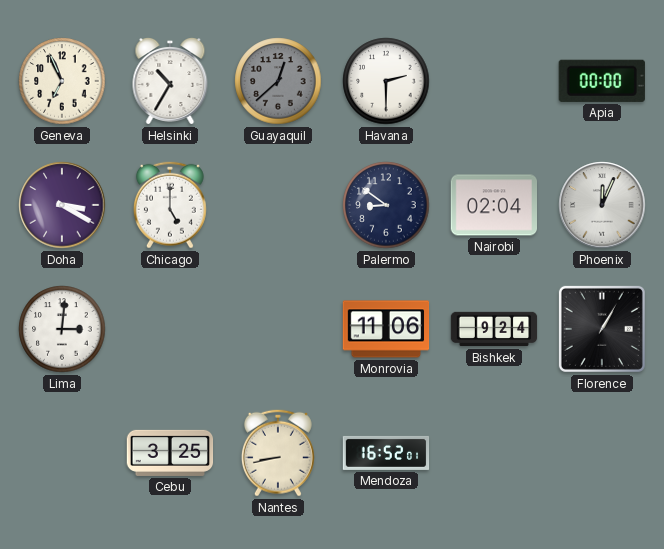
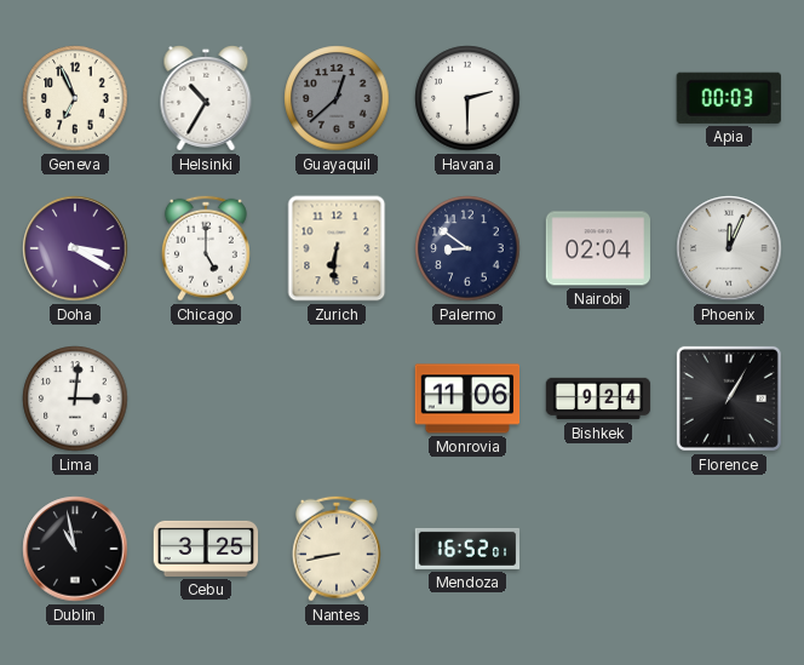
Apia: 00:00 -> 00:03
Zurich: none -> 6:31
Dublin: none -> 10:58
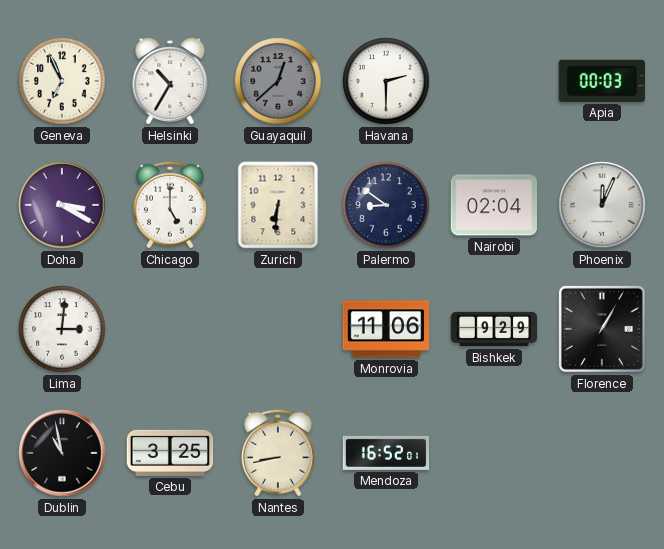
Bishkek: 9:24 -> 9:29
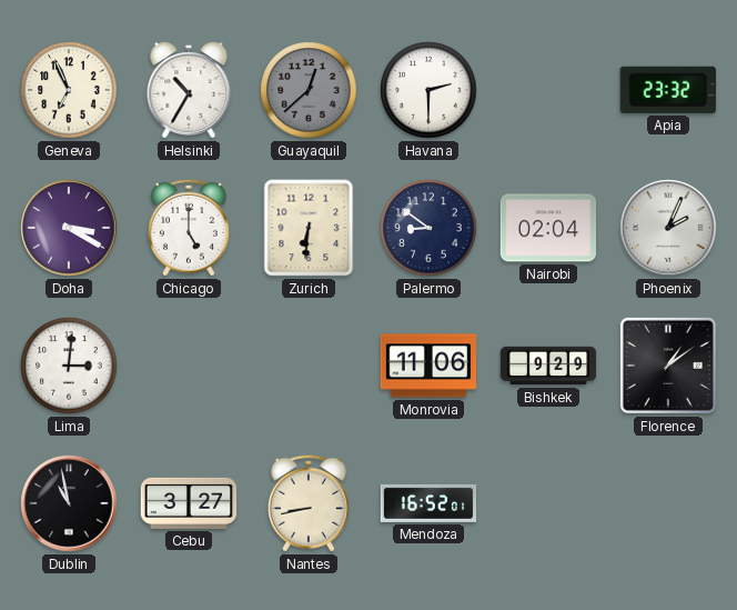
Apia: 00:03 -> 23:32
Phoenix: 12:04 -> 2:04
Florence: 1:05 -> 1:09
Cebu: 3:25 -> 3:27
